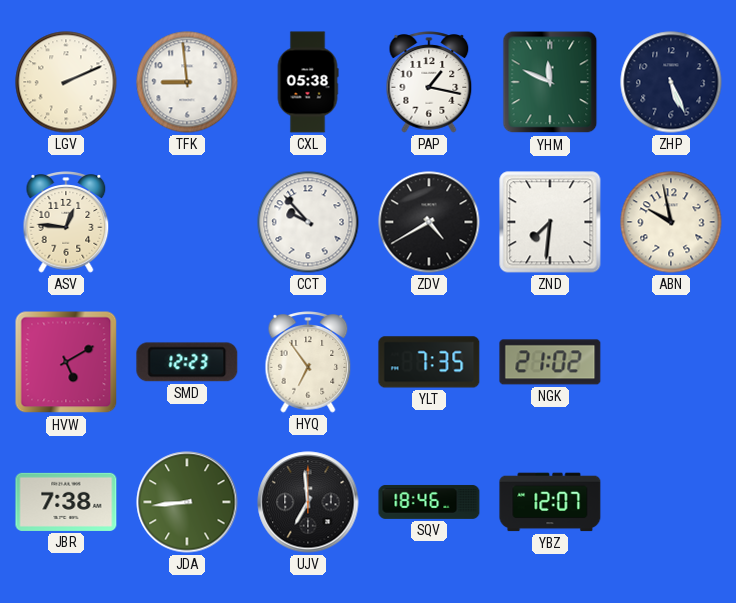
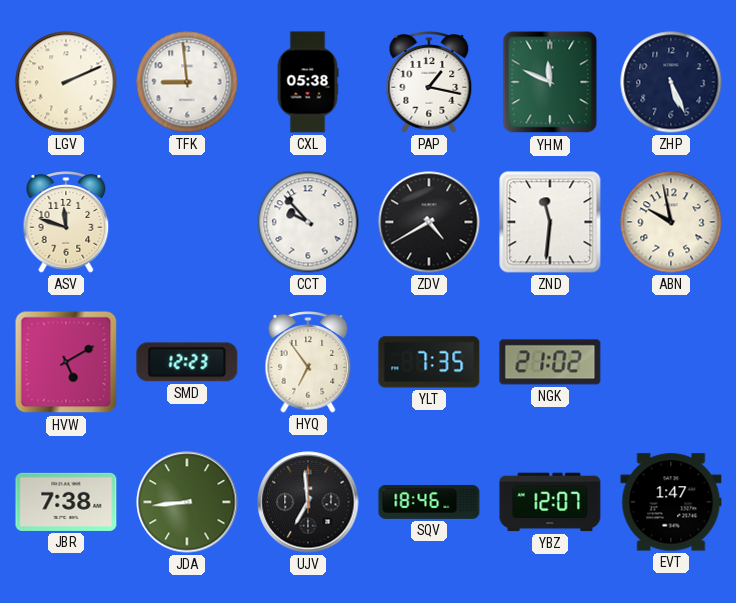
ASV: 12:46 -> 11:48
ZND: 7:31 -> 11:31
EVT: none -> 1:47
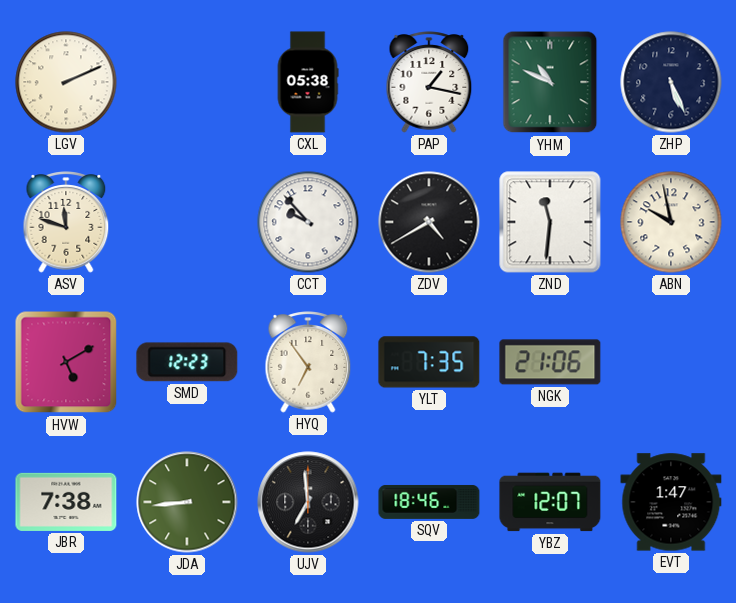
TFK: 8:59 -> none
YHM: 11:49 -> 10:49
NGK: 21:02 -> 21:06
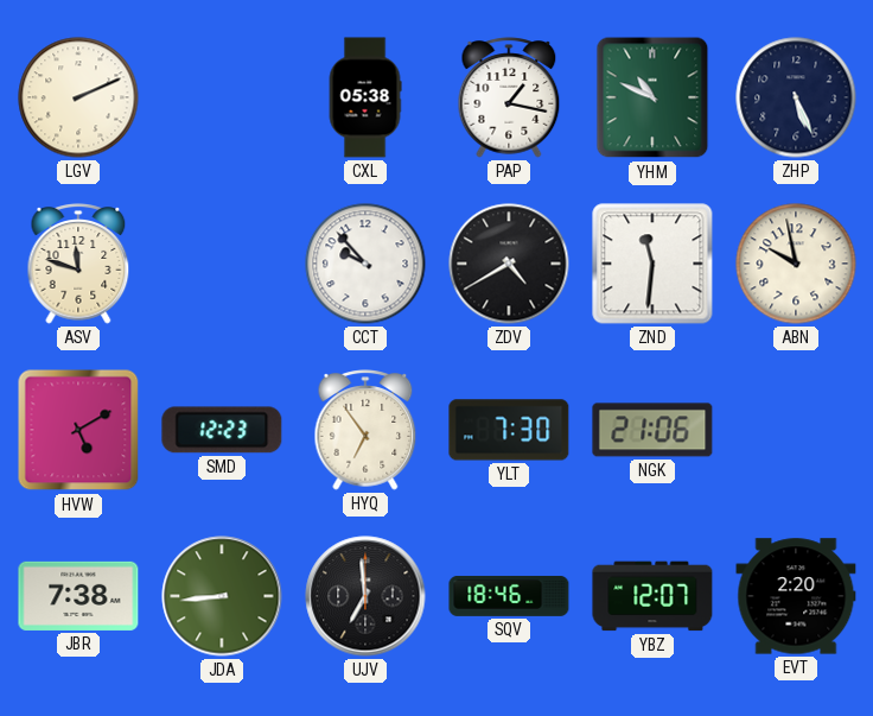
YLT: 7:35 -> 7:30
EVT: 1:47 -> 2:20
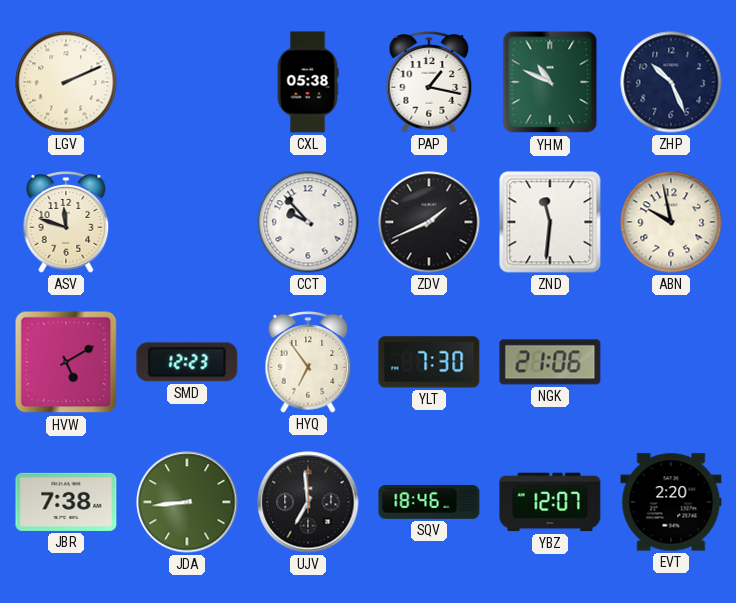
ZHP: 5:26 -> 10:26
ZDV: 4:40 -> 1:41
